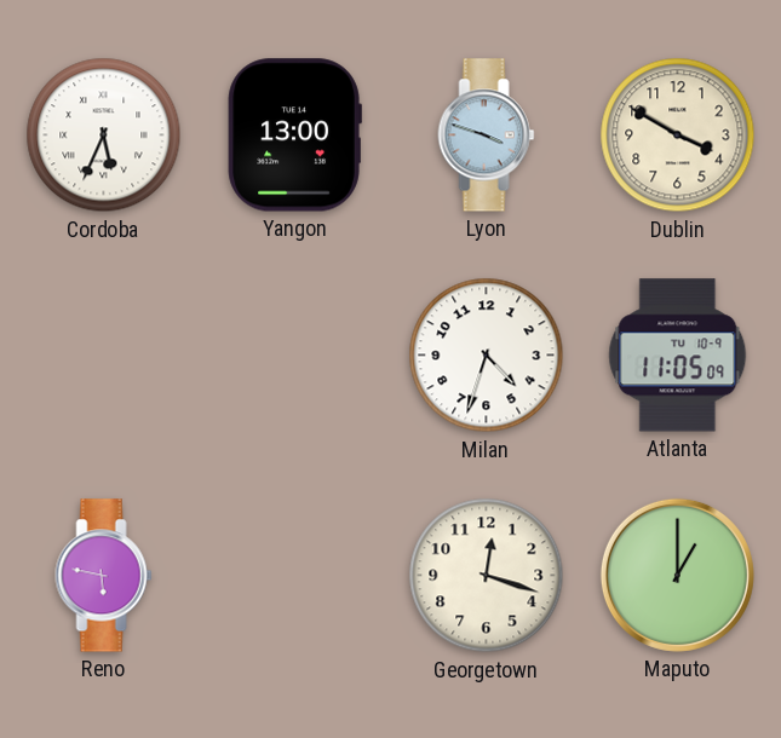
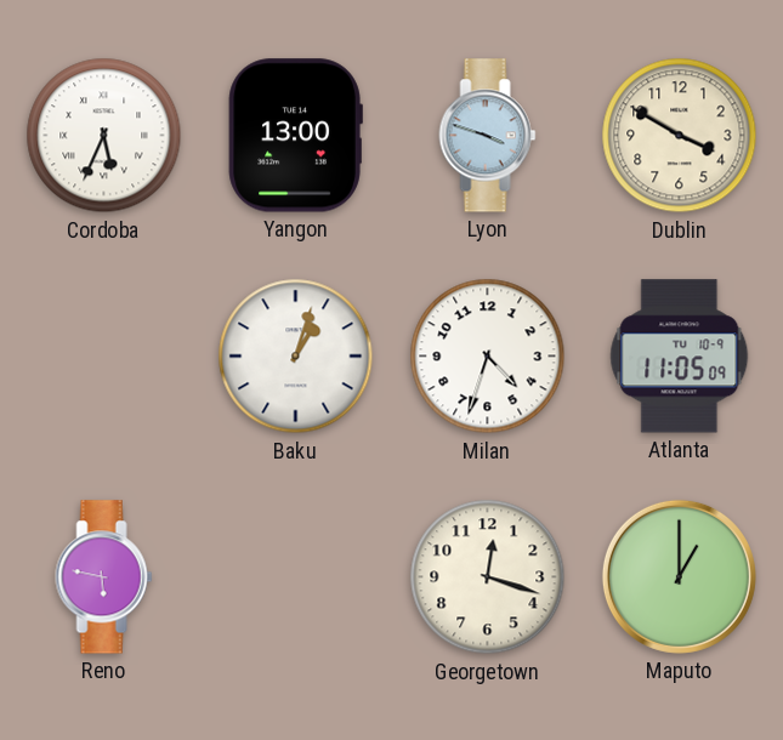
Baku: none -> 1:03
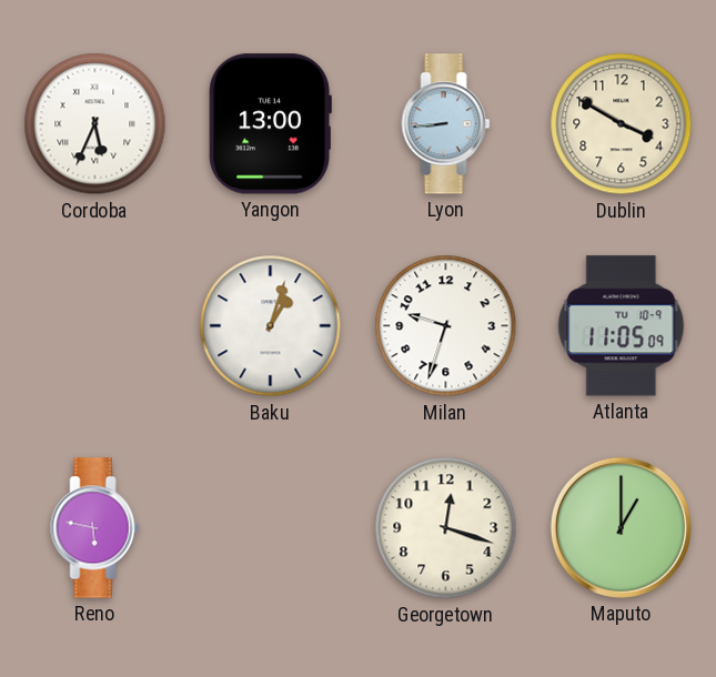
Lyon: 3:48 -> 8:44
Milan: 4:33 -> 9:33
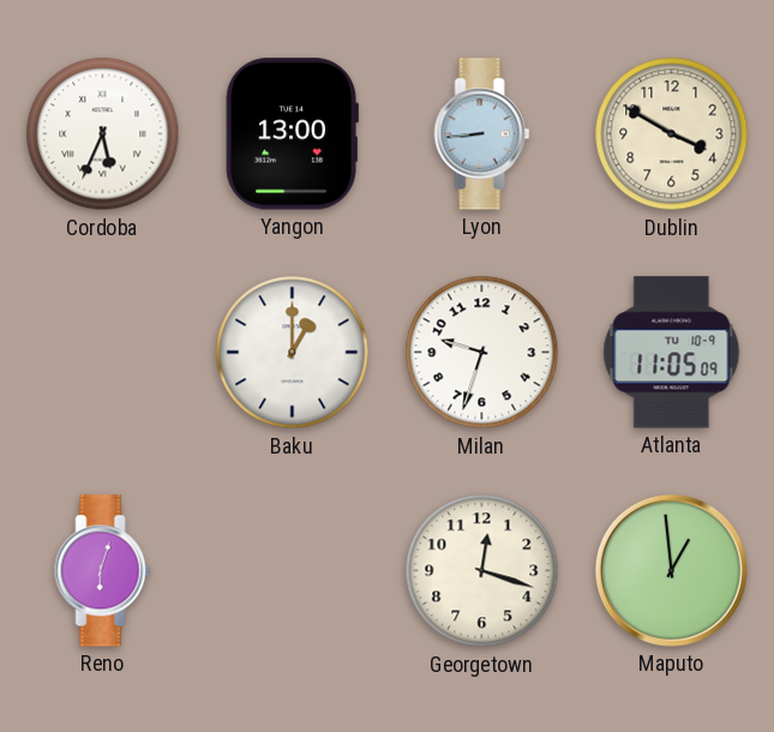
Baku: 1:03 -> 1:00
Reno: 5:47 -> 6:03
Maputo: 1:00 -> 12:59
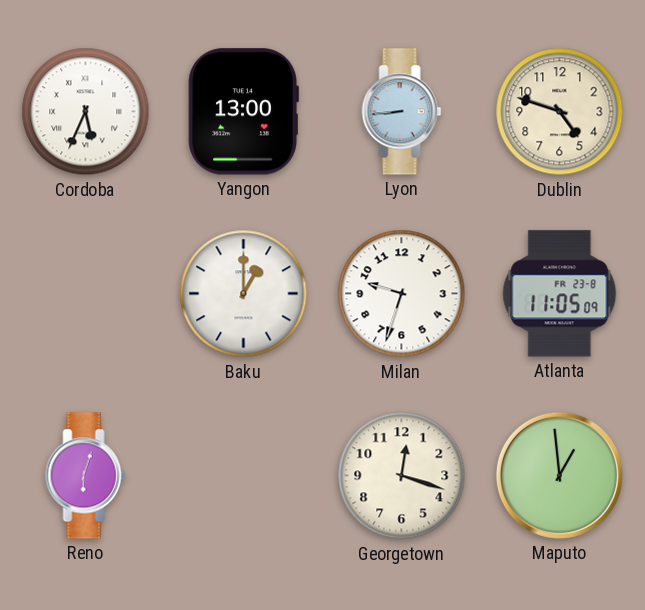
Dublin: 3:50 -> 4:48
Atlanta date: TU 10-9 -> FR 23-8
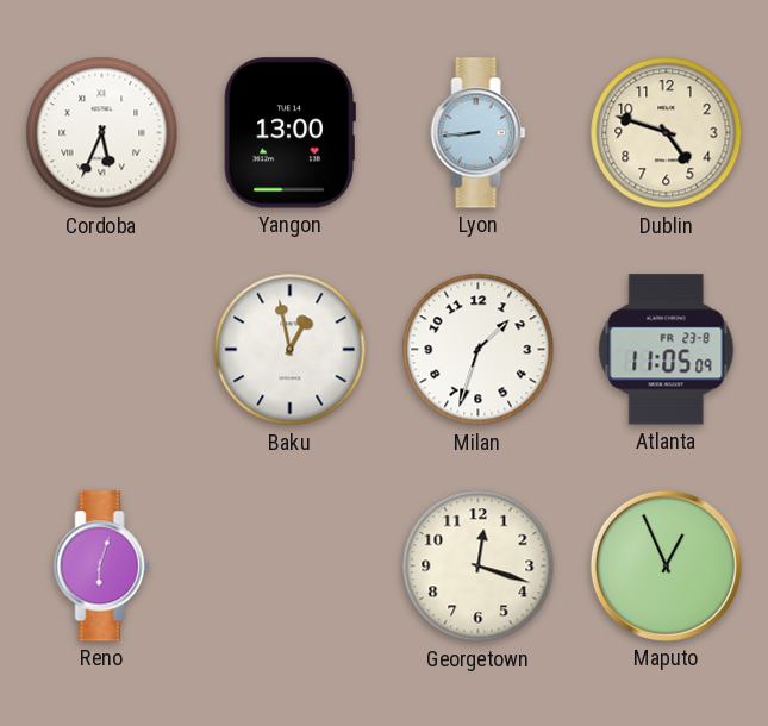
Baku: 1:00 -> 12:58
Milan: 9:33 -> 1:33
Maputo: 12:59 -> 12:56
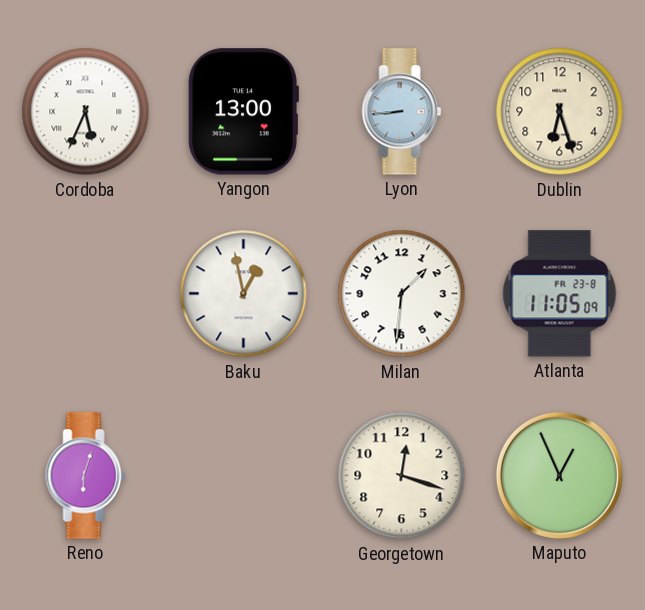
Dublin: 4:48 -> 6:27
Milan: 1:33 -> 1:31
